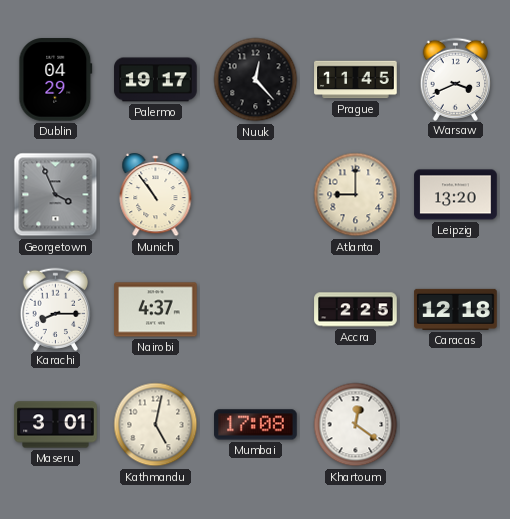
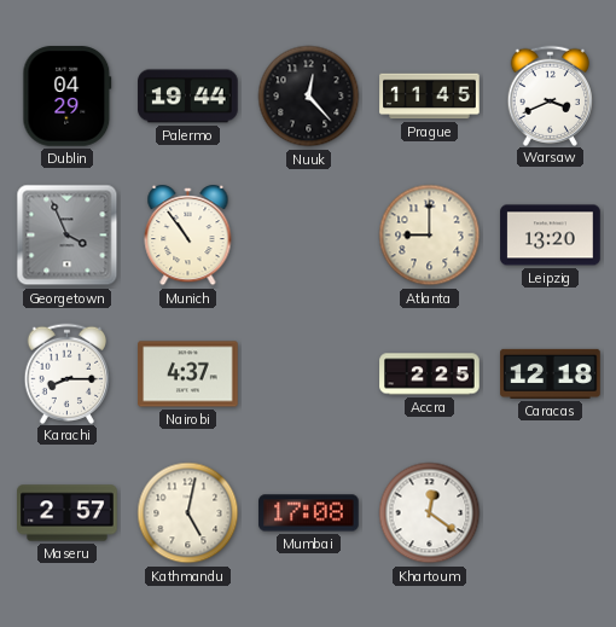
Palermo: 19:17 -> 19:44
Maseru: 3:01 -> 2:57
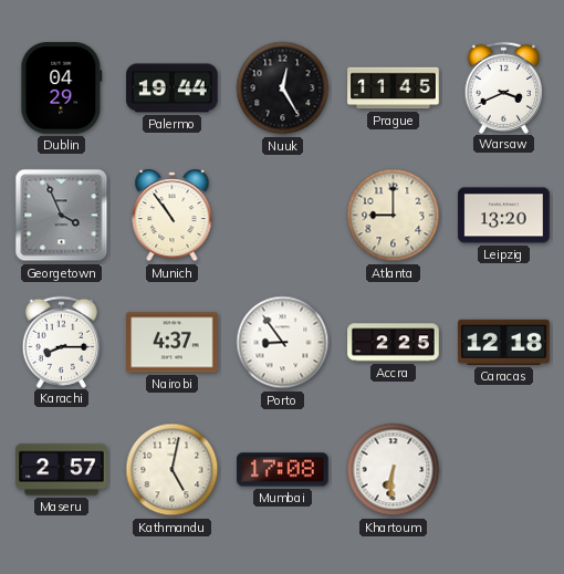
Nuuk: 12:23 -> 12:25
Porto: none -> 8:54
Khartoum: 12:21 -> 6:31
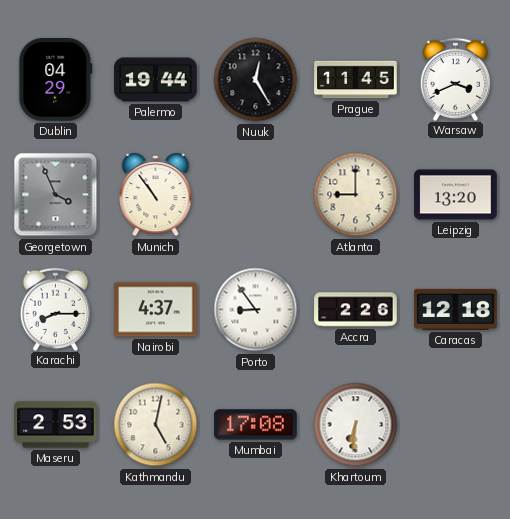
Accra: 2:25 -> 2:26
Maseru: 2:57 -> 2:53
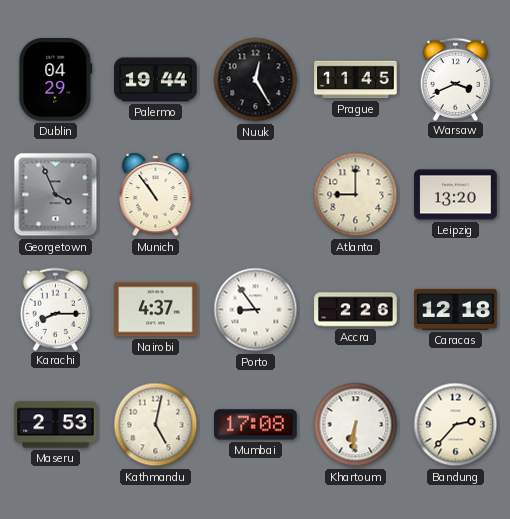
Bandung: none -> 2:37
